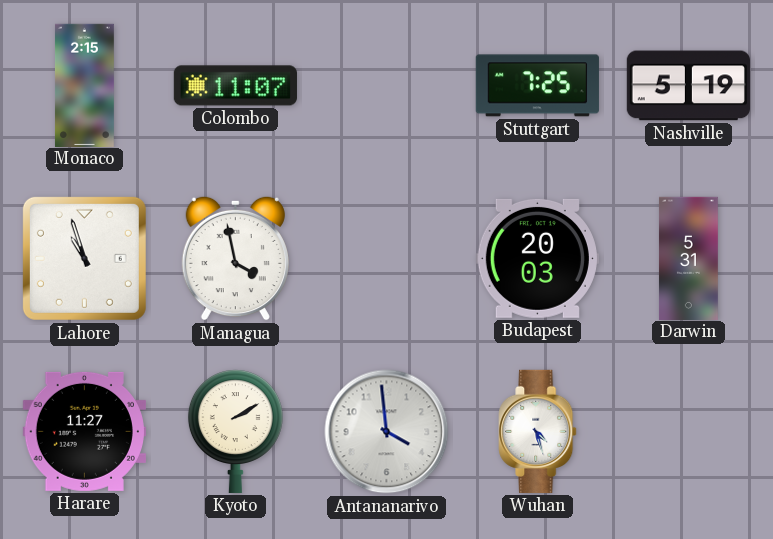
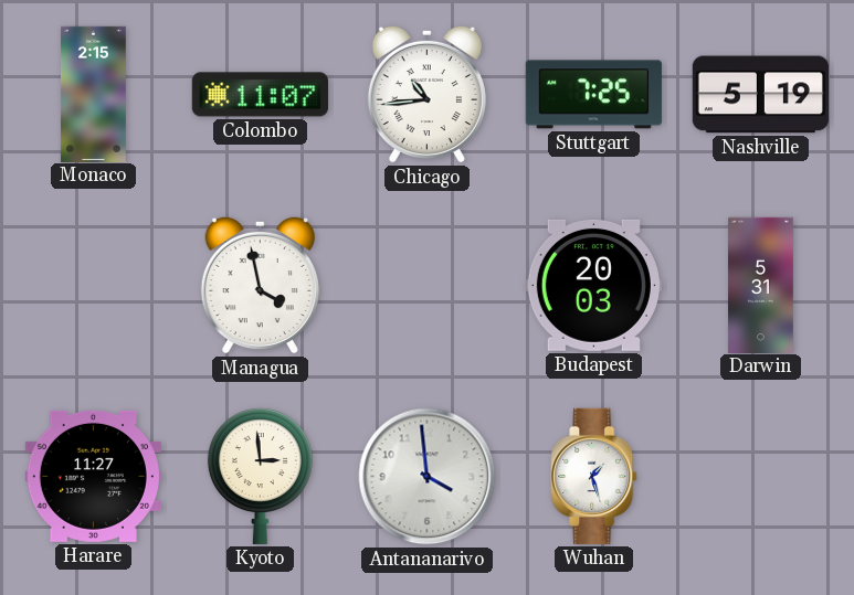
Chicago: none -> 10:44
Lahore: 10:57 -> none
Kyoto: 2:10 -> 2:59
Wuhan: 4:27 -> 1:27
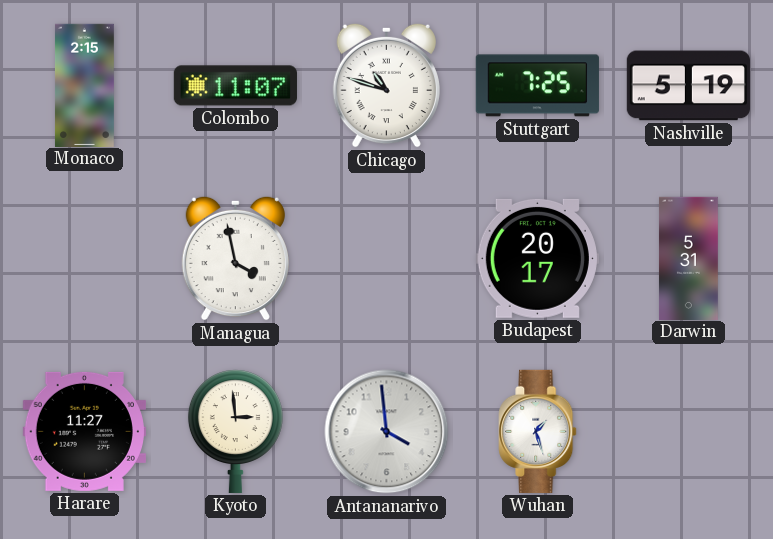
Chicago: 10:44 -> 10:48
Budapest: 20:03 -> 20:17
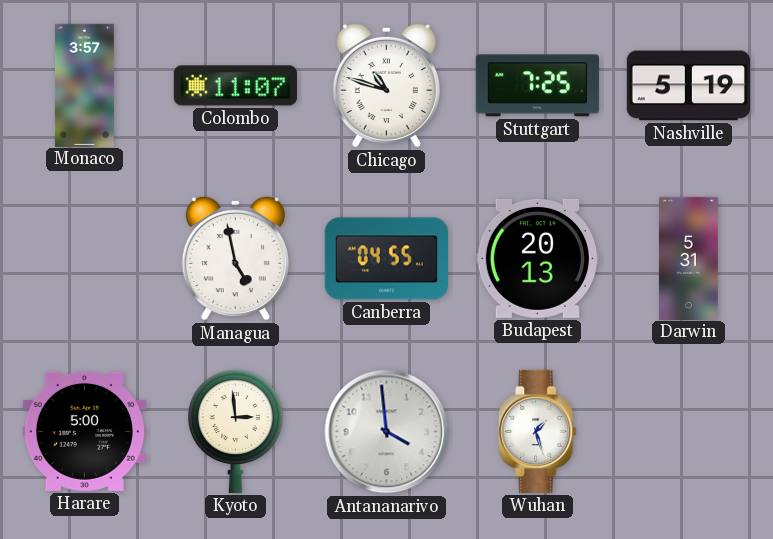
Monaco: 2:15 -> 3:57
Managua: 3:58 -> 4:58
Canberra: none -> 04:55
Budapest: 20:17 -> 20:13
Harare: 11:27 -> 5:00
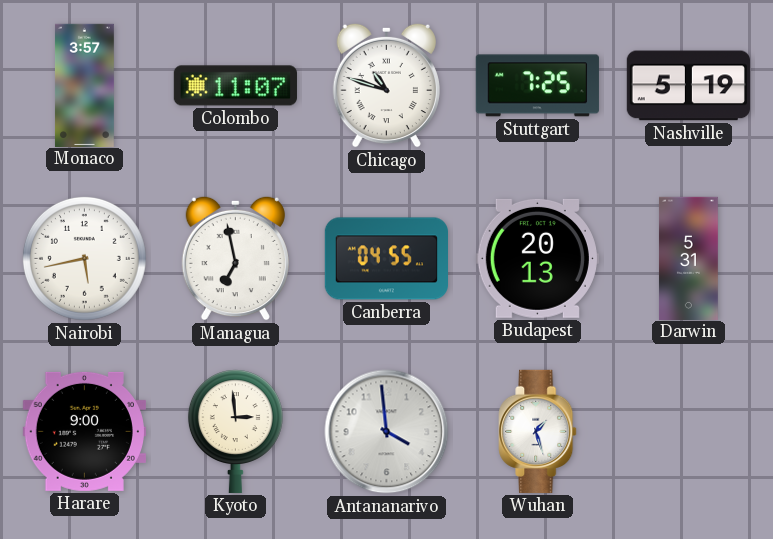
Nairobi: none -> 5:43
Managua: 4:58 -> 6:58
Harare: 5:00 -> 9:00
